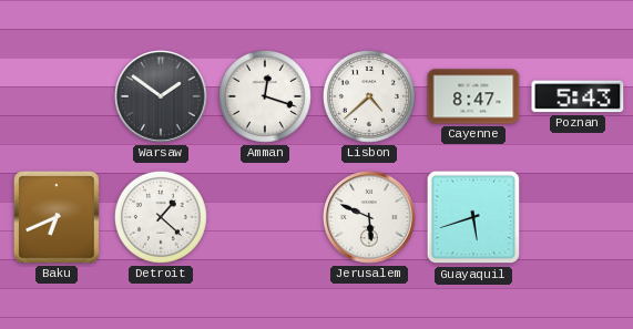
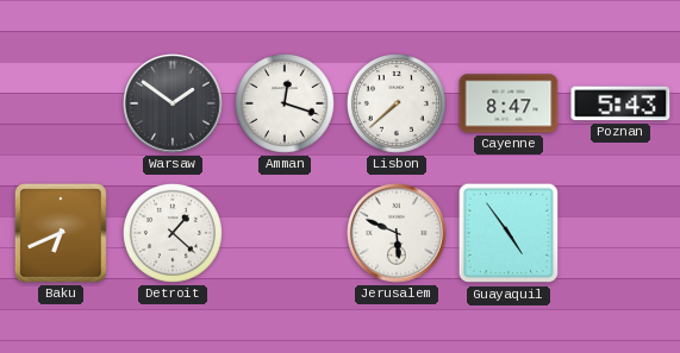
Lisbon: 4:38 -> 7:38
Guayaquil: 5:42 -> 4:54
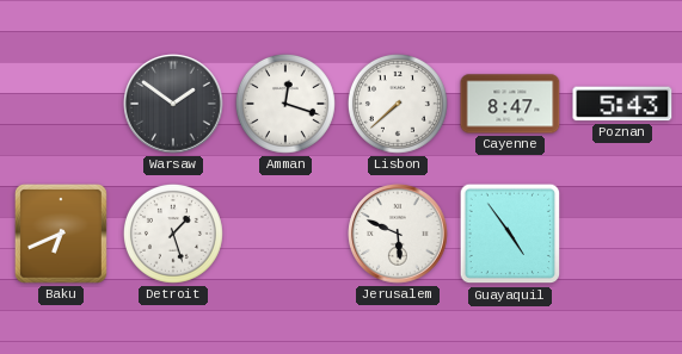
Detroit: 1:22 -> 1:27
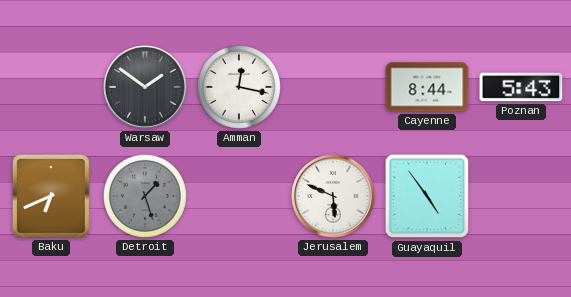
Amman: 12:18 -> 12:17
Lisbon: 7:38 -> none
Cayenne: 8:47 -> 8:44
Detroit dial: white -> grey
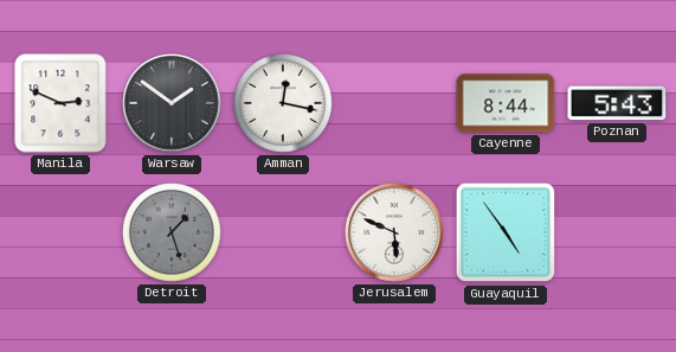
Manila: none -> 2:49
Baku: 6:41 -> none
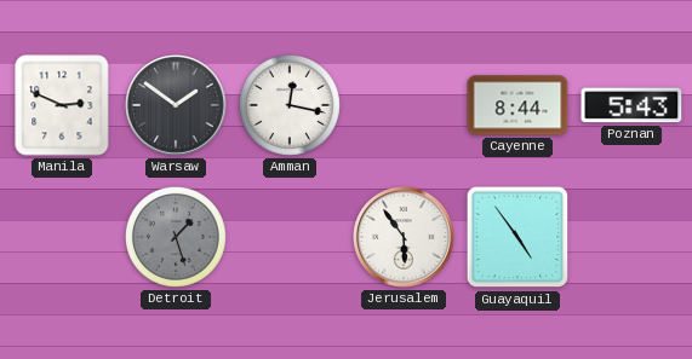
Jerusalem: 5:49 -> 5:54
